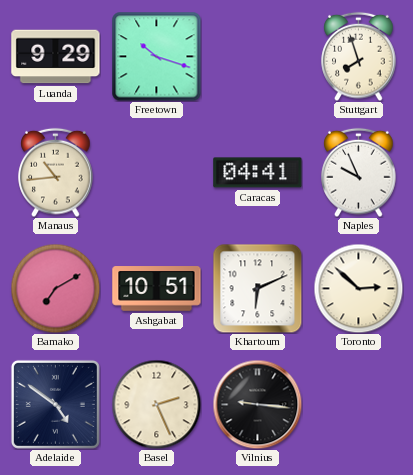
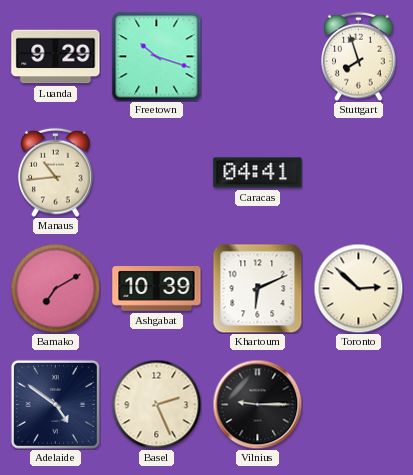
Naples: 9:56 -> none
Ashgabat: 10:51 -> 10:39
Vilnius: 9:16 -> 9:15
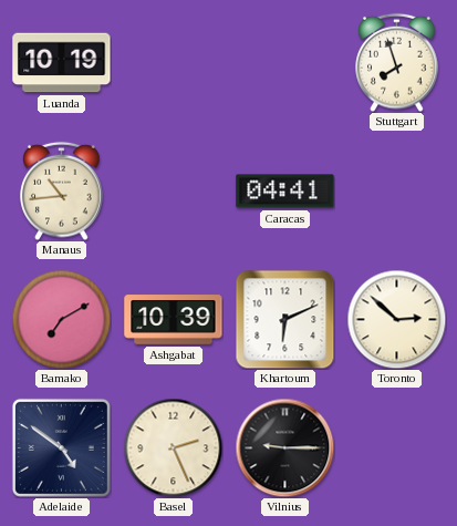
Luanda: 9:29 -> 10:19
Freetown: 10:18 -> none
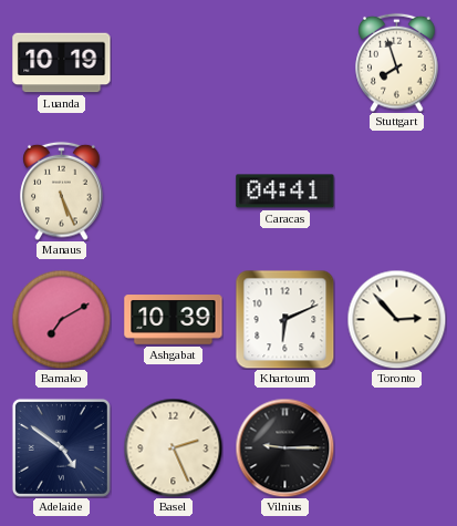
Manaus: 10:44 -> 5:26
Toronto: 2:52 -> 2:53
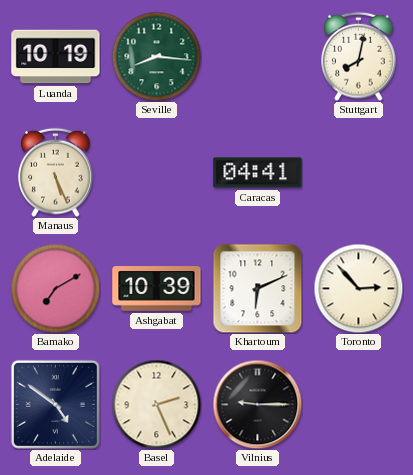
Seville: none -> 8:16
Stuttgart: 7:57 -> 8:02
